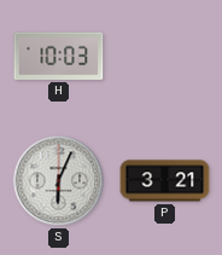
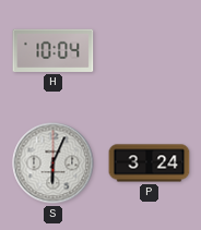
H: 10:03 -> 10:04
P: 3:21 -> 3:24
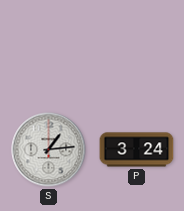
H: 10:04 -> none
S: 6:04 -> 1:14
